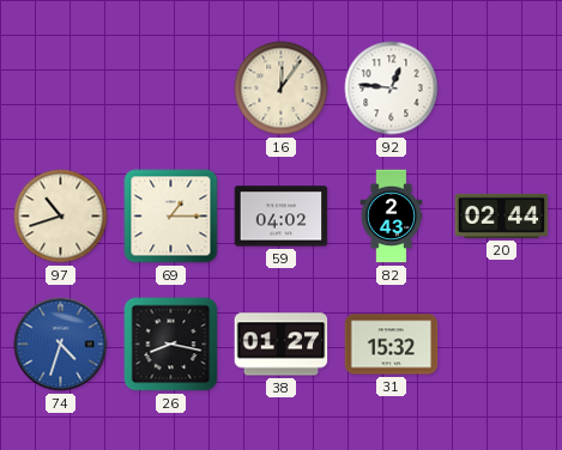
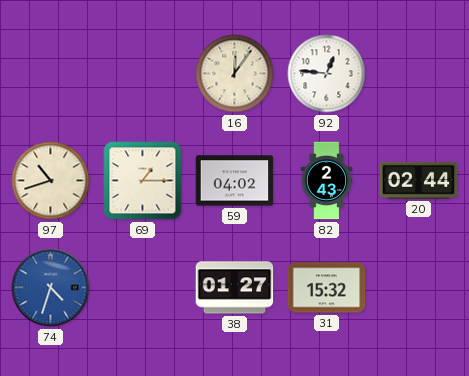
26: 8:17 -> none
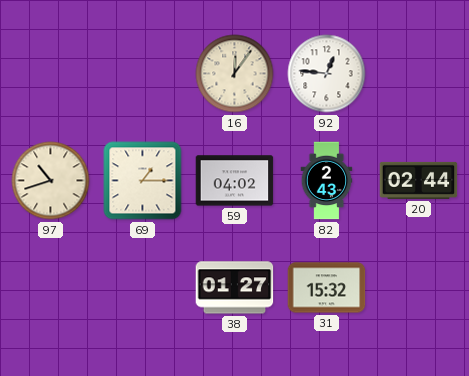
74: 4:33 -> none
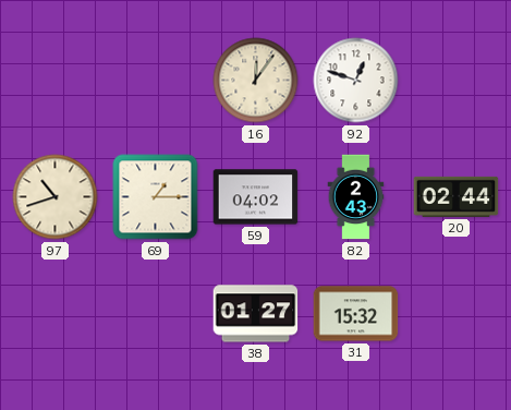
92: 12:46 -> 12:48
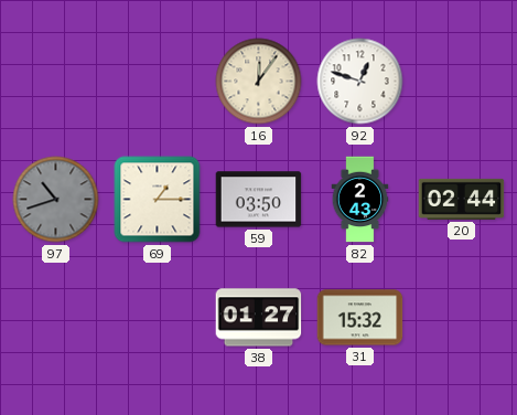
97 dial: cream -> grey
59: 04:02 -> 03:50
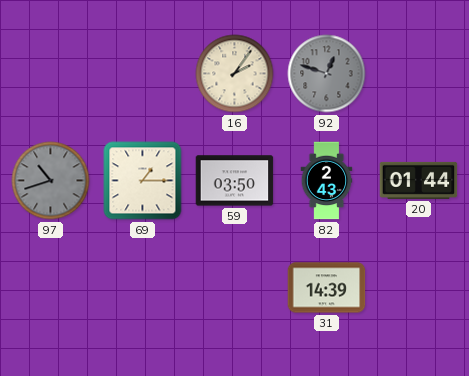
16: 12:06 -> 2:06
92 dial: white -> grey
20: 02:44 -> 01:44
38: 01:27 -> none
31: 15:32 -> 14:39
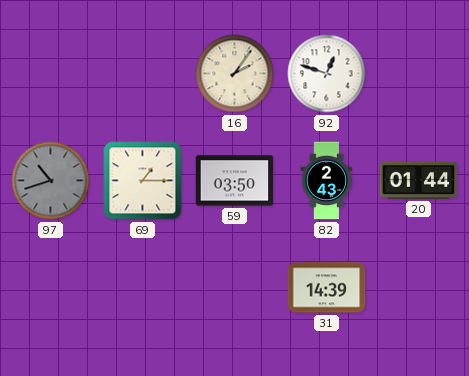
92 dial: grey -> white
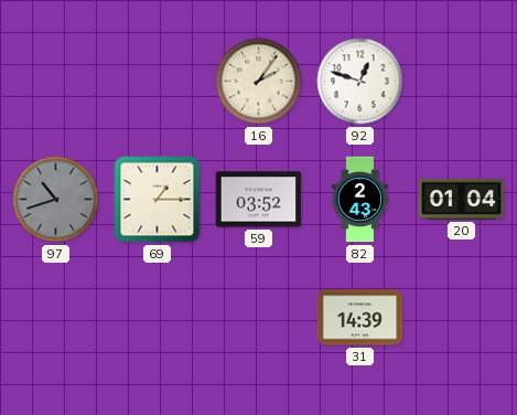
59: 03:50 -> 03:52
20: 01:44 -> 01:04
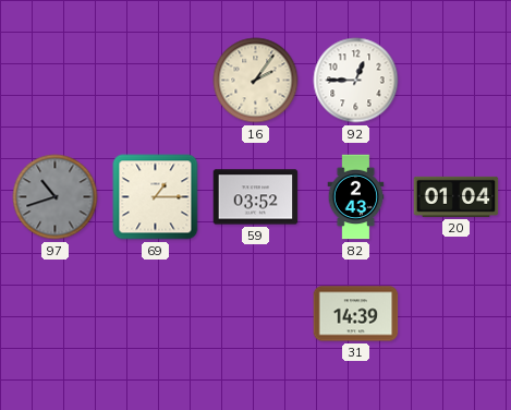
92: 12:48 -> 12:45
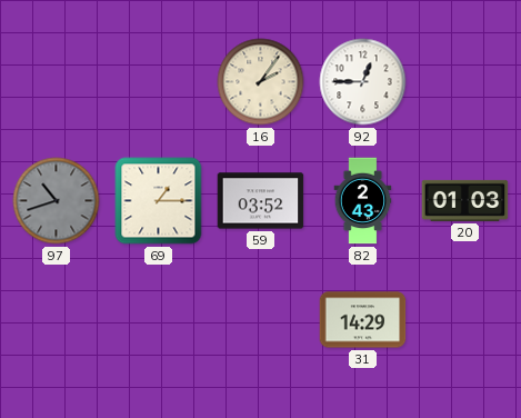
20: 01:04 -> 01:03
31: 14:39 -> 14:29
